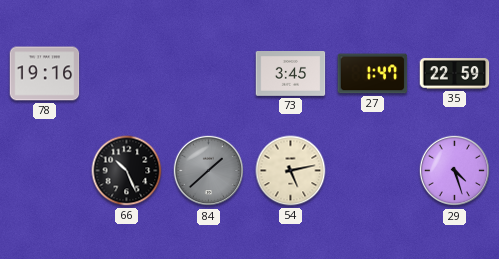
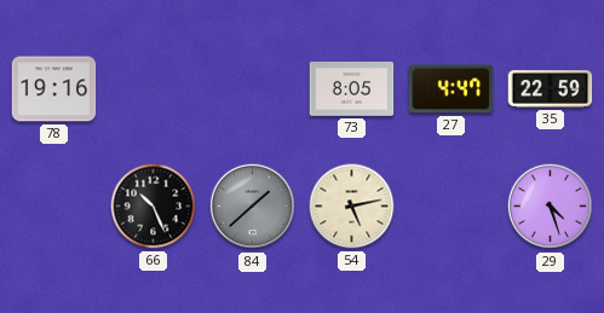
73: 3:45 -> 8:05
27: 1:47 -> 4:47
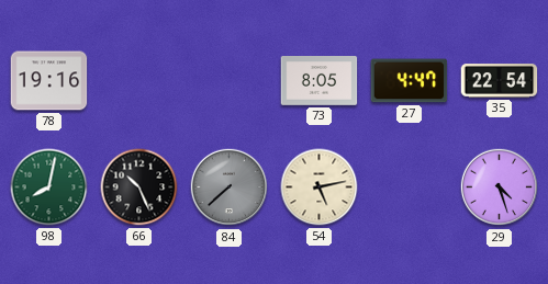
35: 22:59 -> 22:54
98: none -> 8:02
84: 1:38 -> 7:38
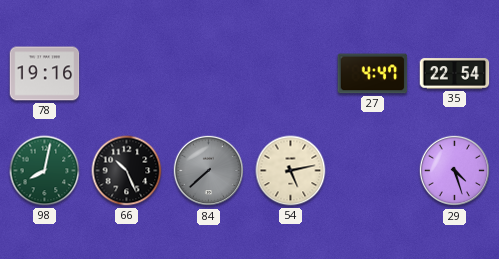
73: 8:05 -> none
